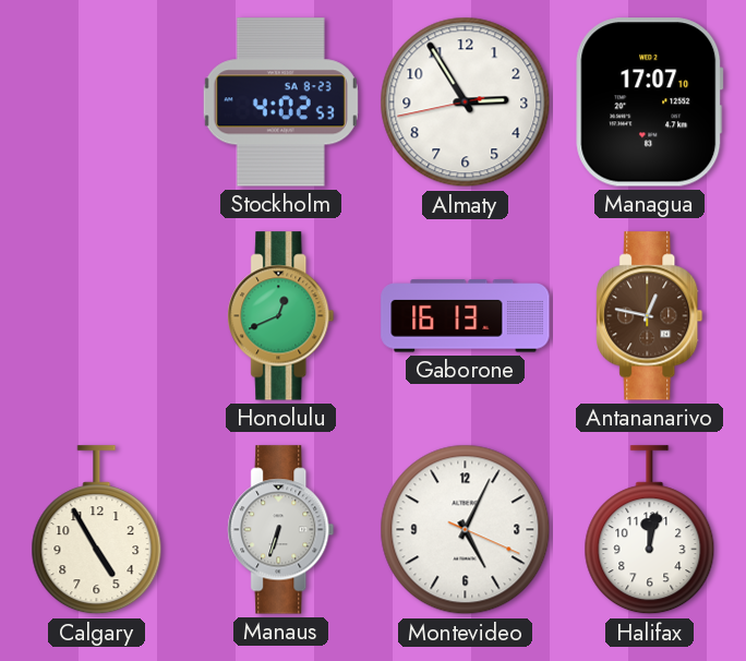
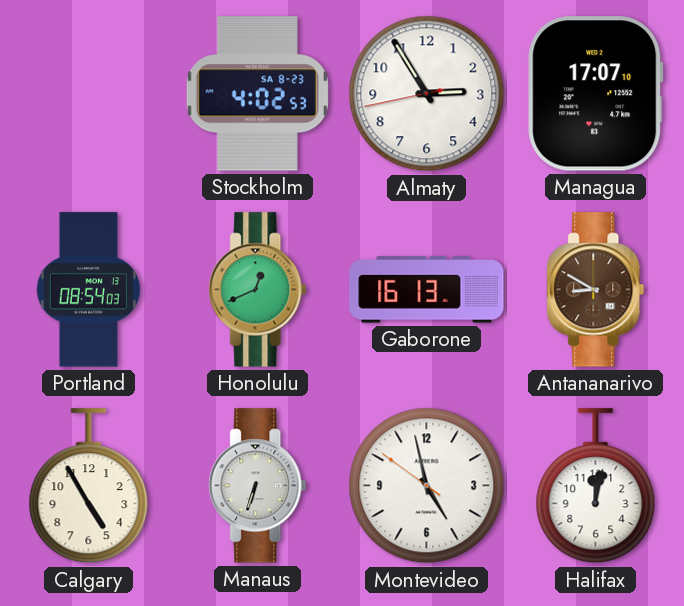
Portland: none -> 08:54
Antananarivo: 12:47 -> 8:50
Montevideo: 5:04 -> 4:57
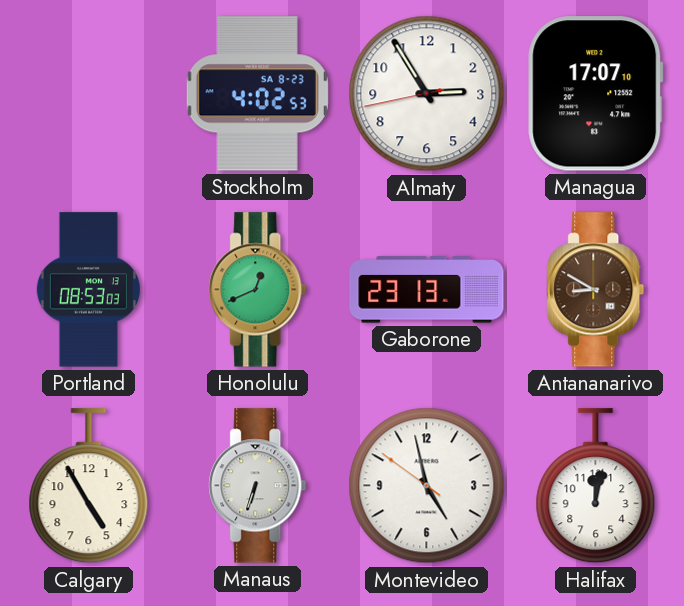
Portland: 08:54 -> 08:53
Gaborone: 16:13 -> 23:13
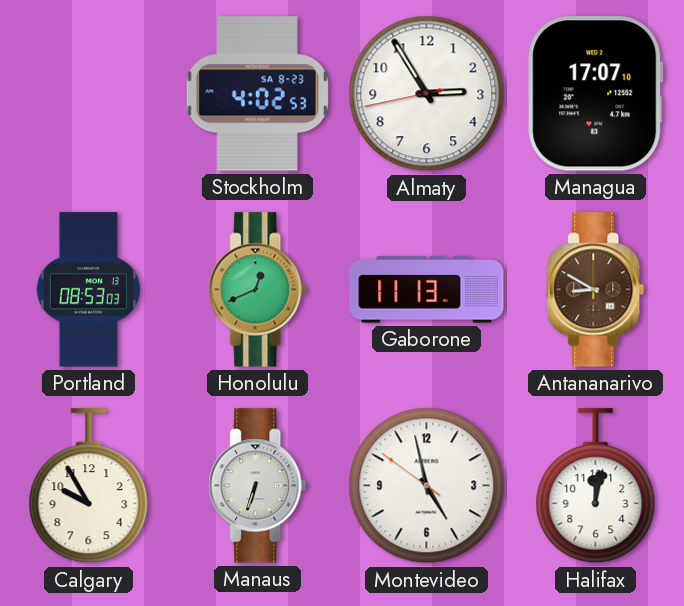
Gaborone: 23:13 -> 11:13
Calgary: 4:55 -> 9:55
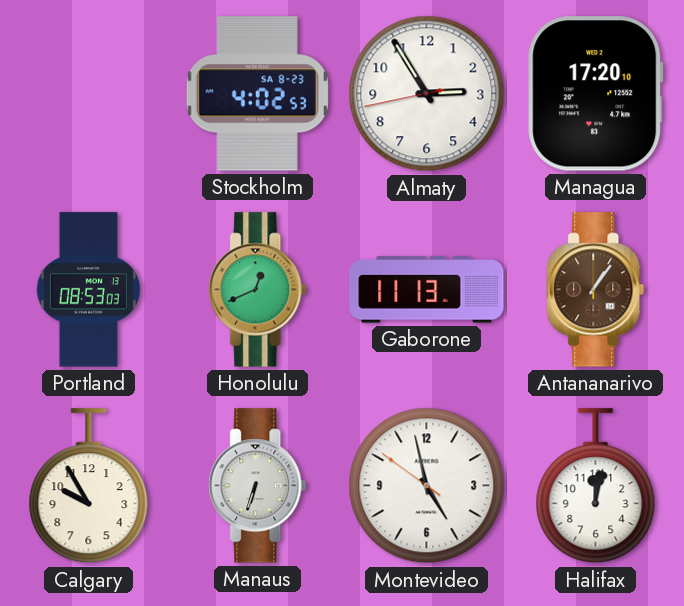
Managua: 17:07 -> 17:20
Antananarivo: 8:50 -> 1:06
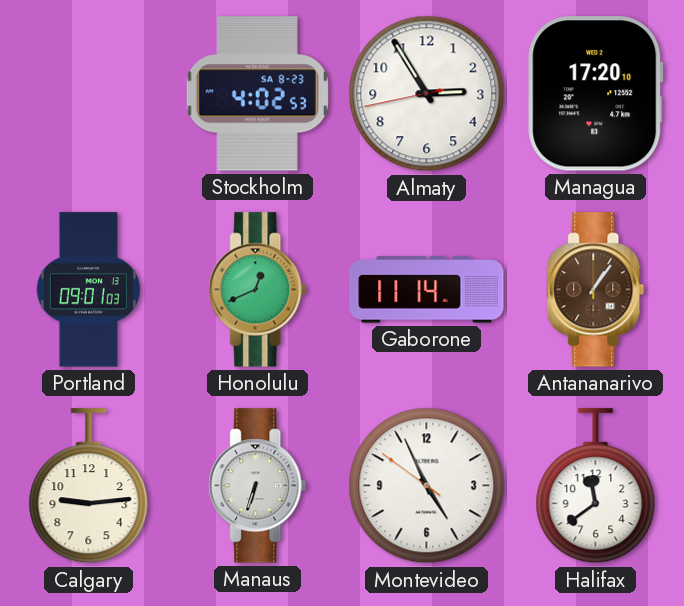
Portland: 08:53 -> 09:01
Gaborone: 11:13 -> 11:14
Calgary: 9:55 -> 9:14
Montevideo: 4:57 -> 4:55
Halifax: 12:02 -> 11:39
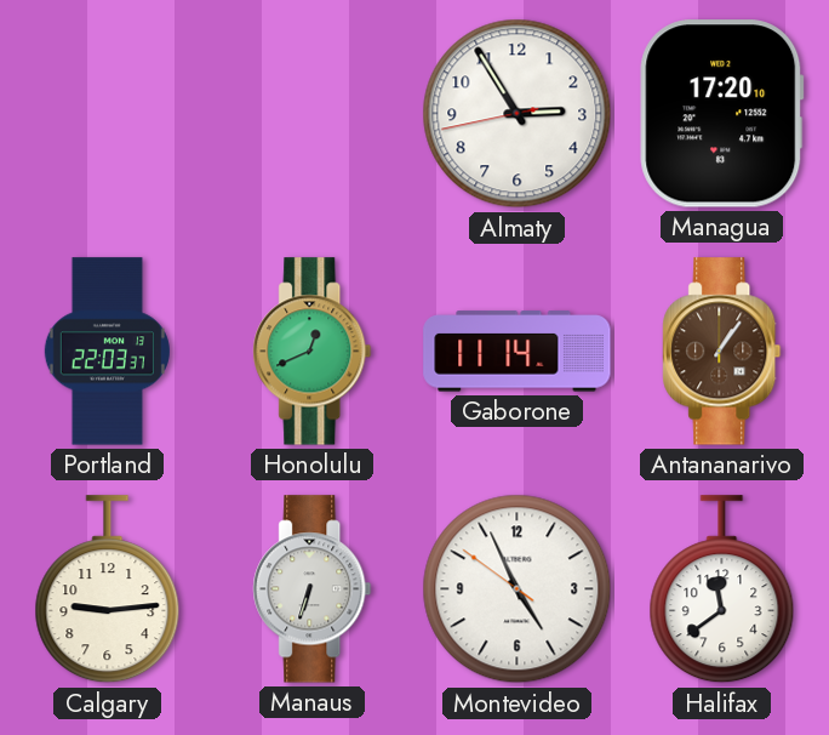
Stockholm: 4:02 -> none
Portland: 09:01 -> 22:03
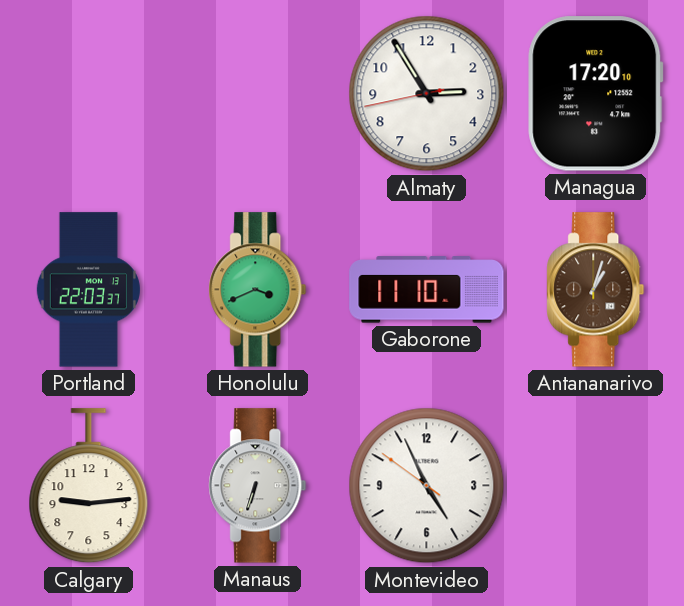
Honolulu: 12:41 -> 3:41
Gaborone: 11:14 -> 11:10
Antananarivo: 1:06 -> 1:03
Halifax: 11:39 -> none
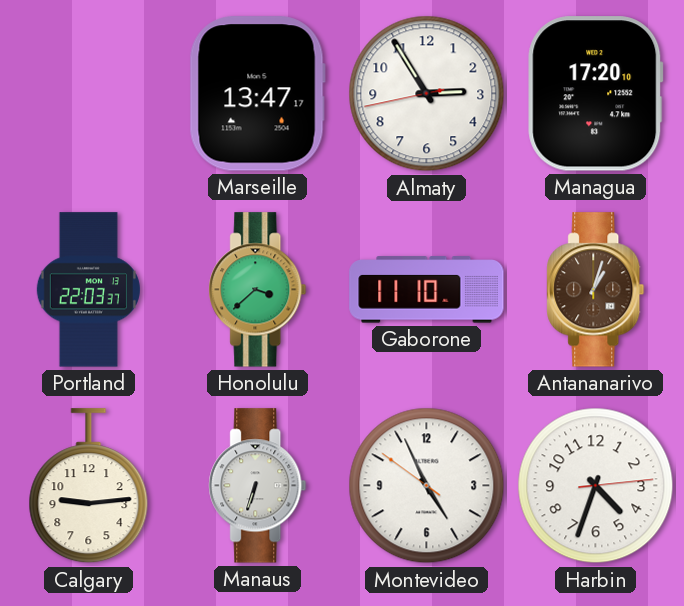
Marseille: none -> 13:47
Honolulu: 3:41 -> 3:38
Harbin: none -> 4:33
